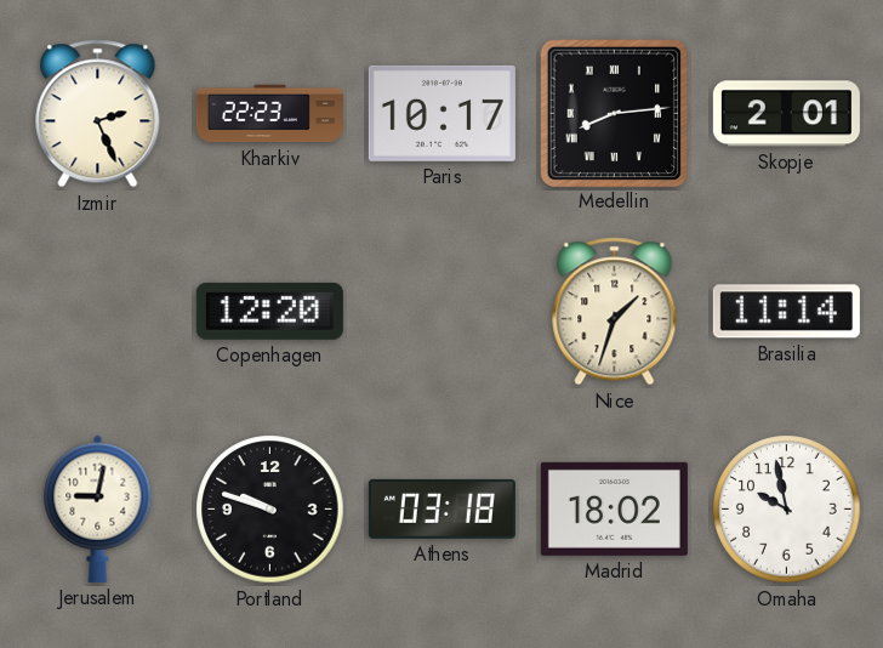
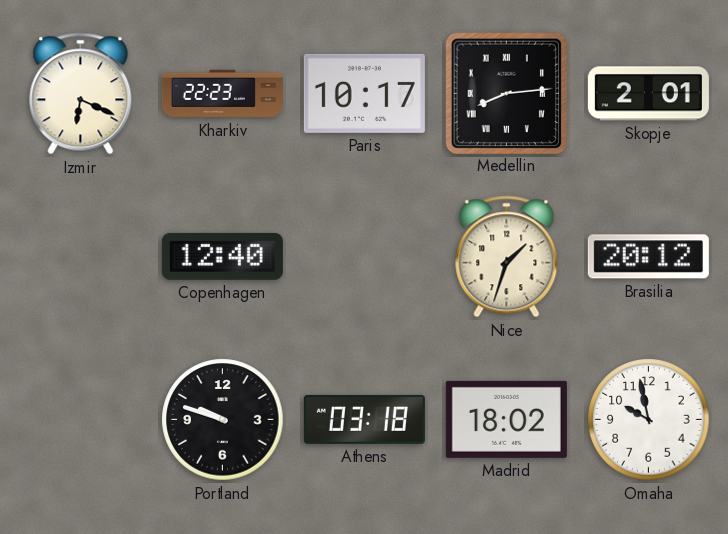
Izmir: 2:26 -> 6:19
Copenhagen: 12:20 -> 12:40
Brasilia: 11:14 -> 20:12
Jerusalem: 9:02 -> none
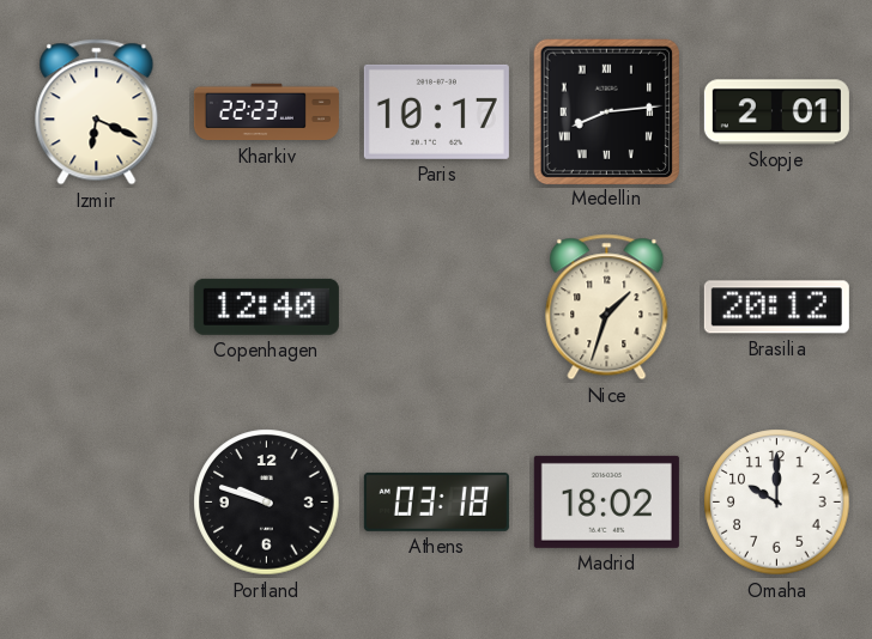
Omaha: 9:58 -> 10:00
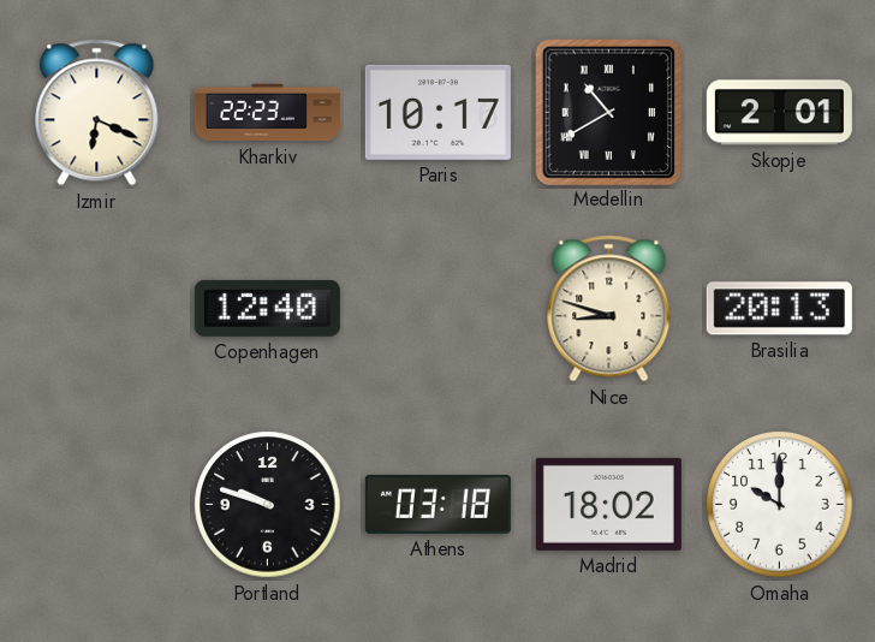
Medellin: 8:14 -> 10:40
Nice: 1:33 -> 8:48
Brasilia: 20:12 -> 20:13
